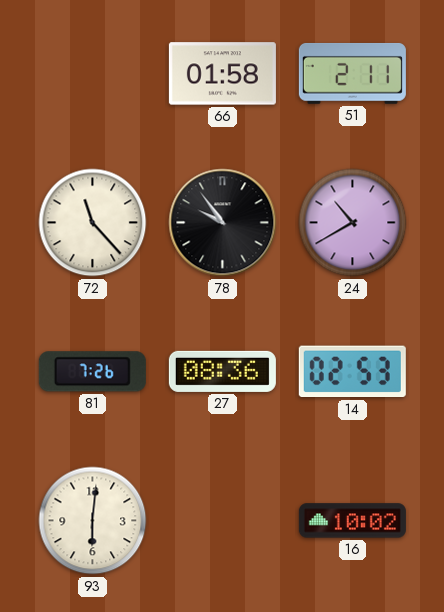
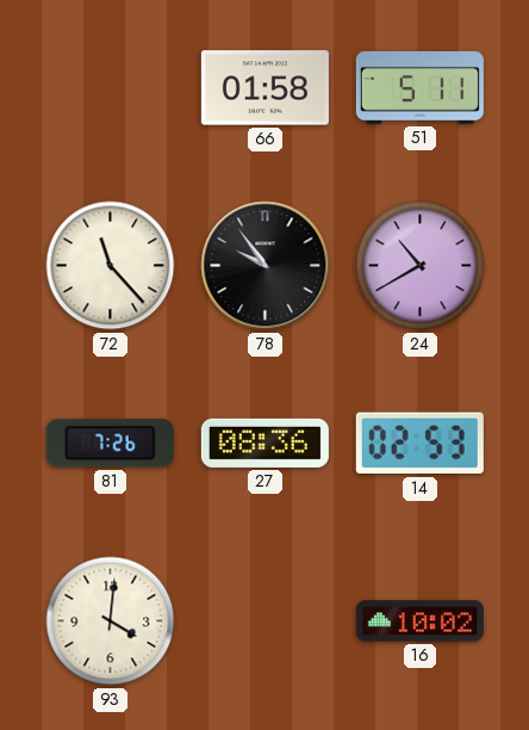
51: 2:11 -> 5:11
93: 6:01 -> 4:01
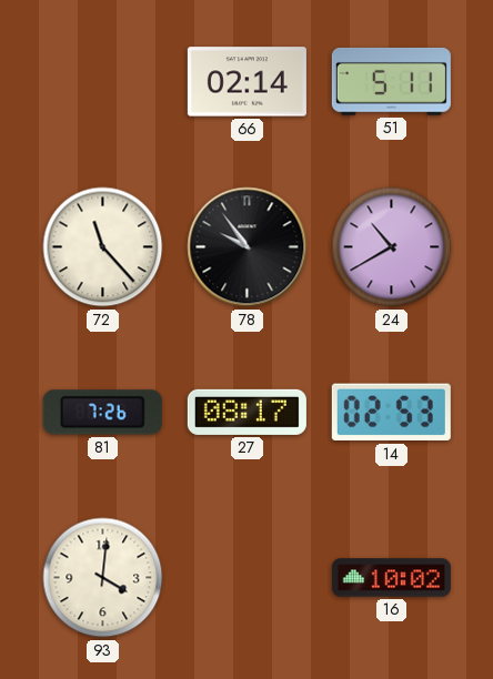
66: 01:58 -> 02:14
27: 08:36 -> 08:17
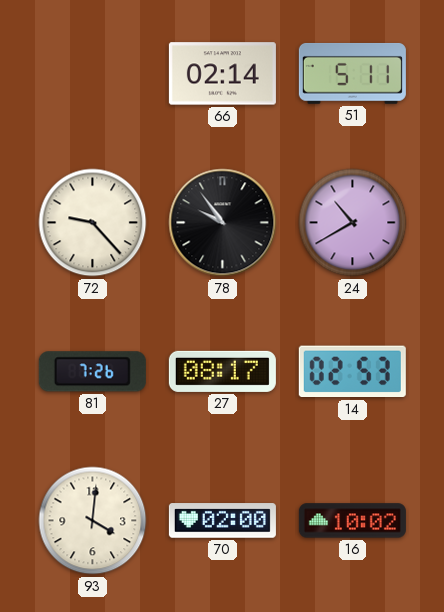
72: 11:23 -> 9:23
70: none -> 02:00
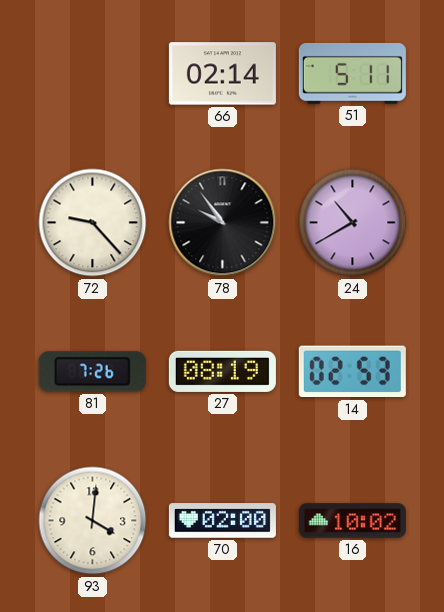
27: 08:17 -> 08:19
